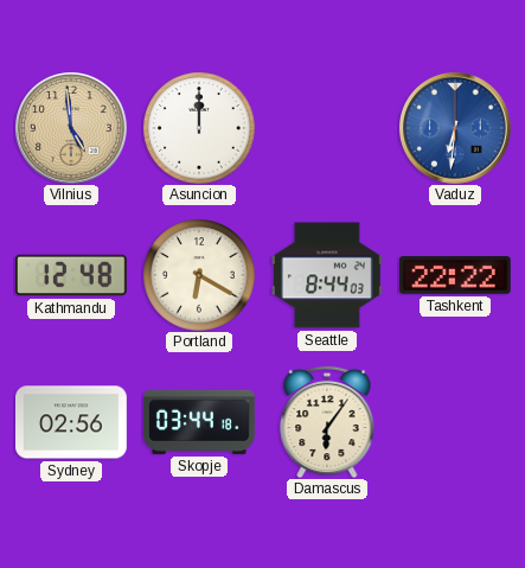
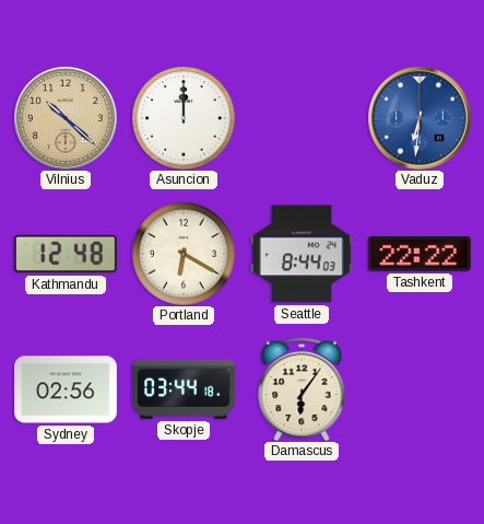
Vilnius: 4:59 -> 10:22
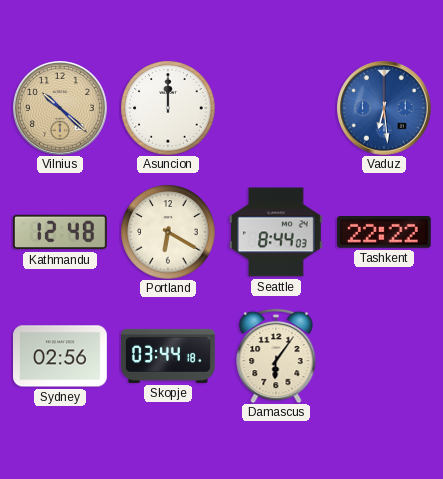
Vaduz: 6:31 -> 6:29
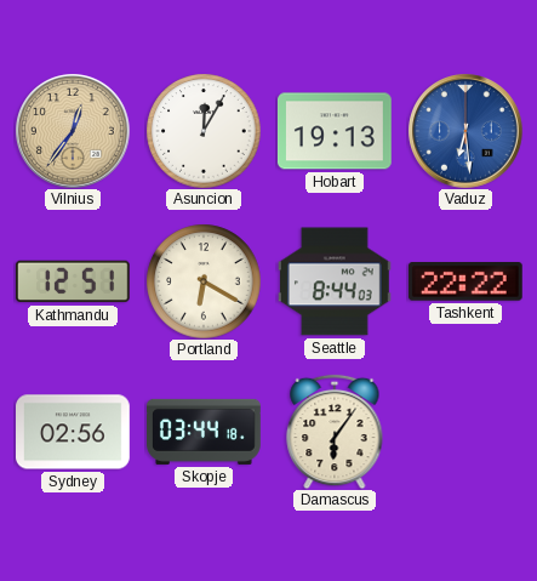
Vilnius: 10:22 -> 12:36
Asuncion: 12:00 -> 12:05
Hobart: none -> 19:13
Kathmandu: 12:48 -> 12:51
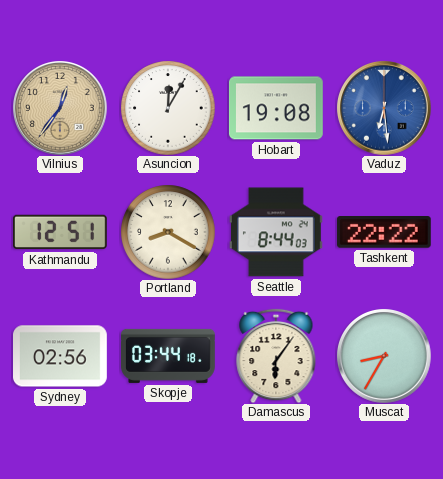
Hobart: 19:13 -> 19:08
Portland: 6:20 -> 8:20
Muscat: none -> 8:35
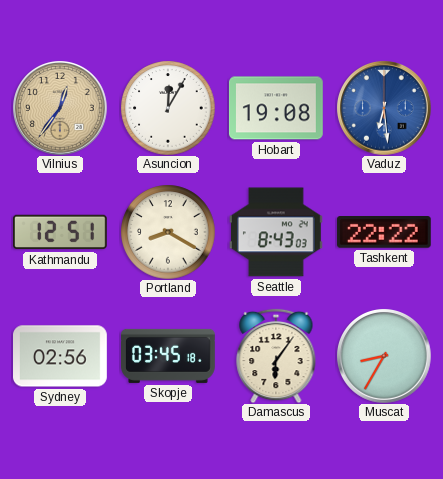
Seattle: 8:44 -> 8:43
Skopje: 03:44 -> 03:45
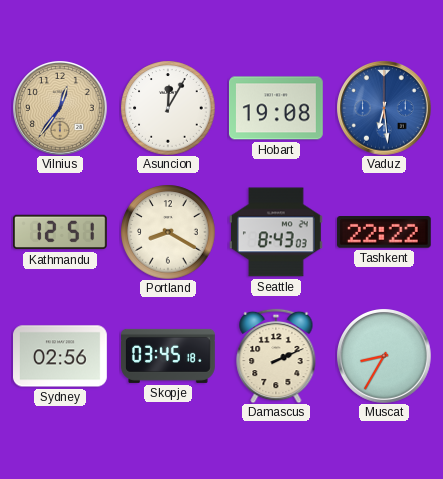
Damascus: 6:06 -> 2:11
